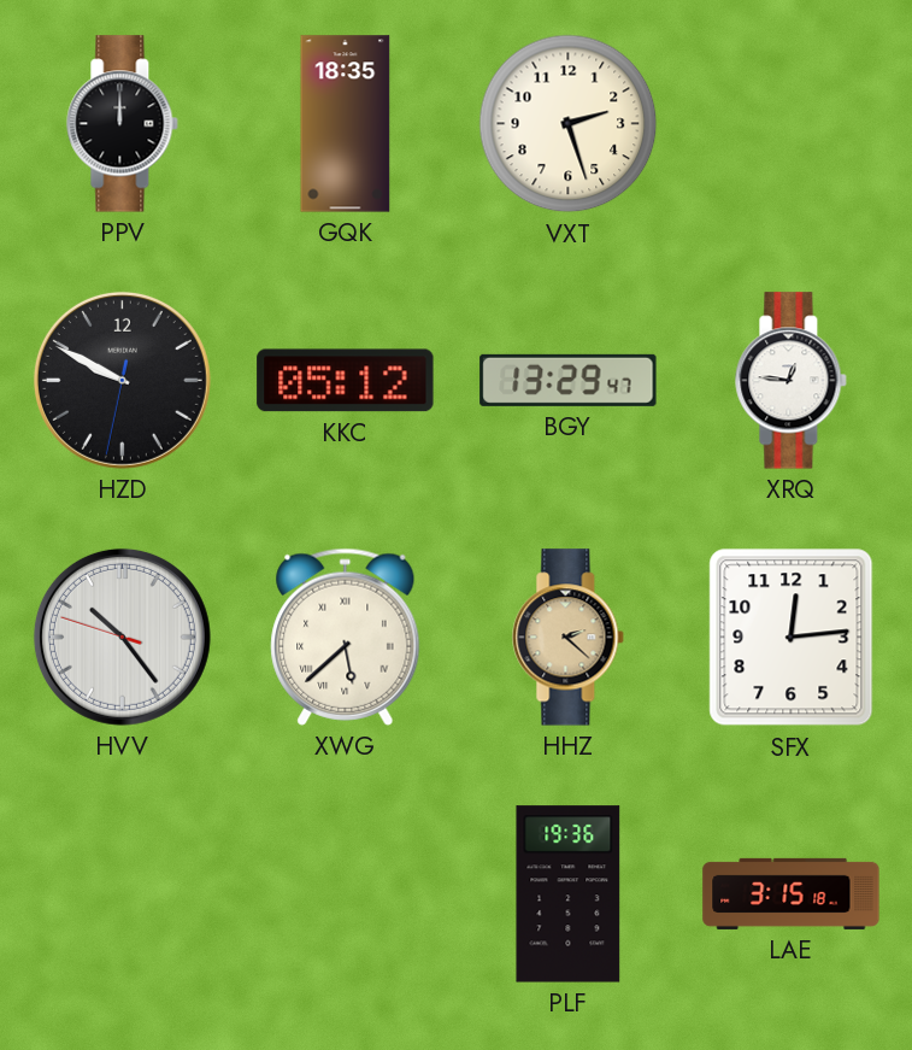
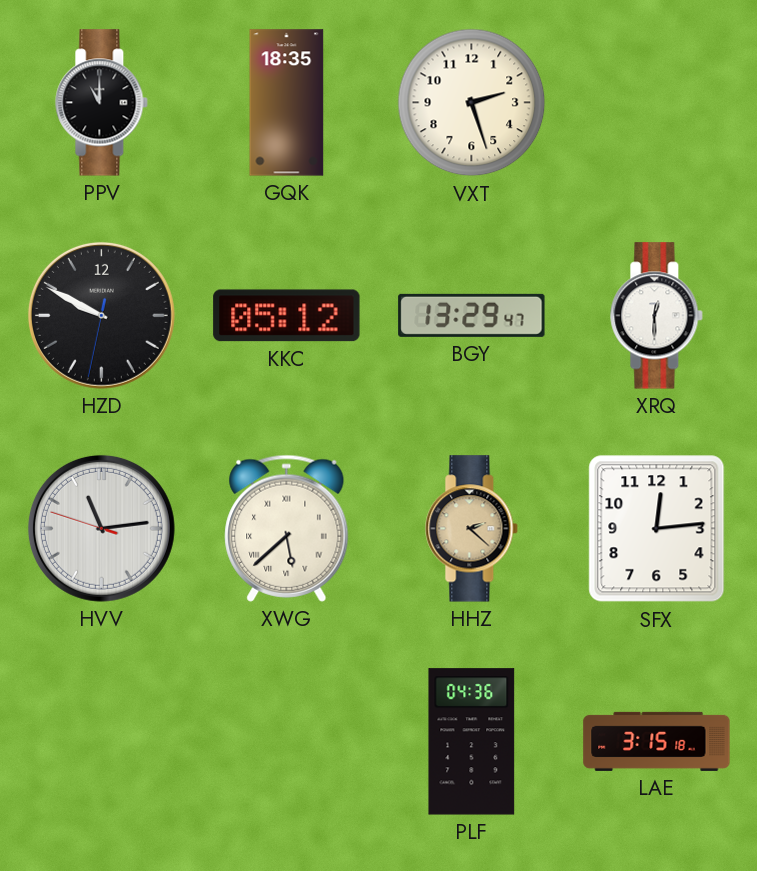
PPV: 12:00 -> 11:00
XRQ: 12:46 -> 12:30
HVV: 10:23 -> 11:13
PLF: 19:36 -> 04:36
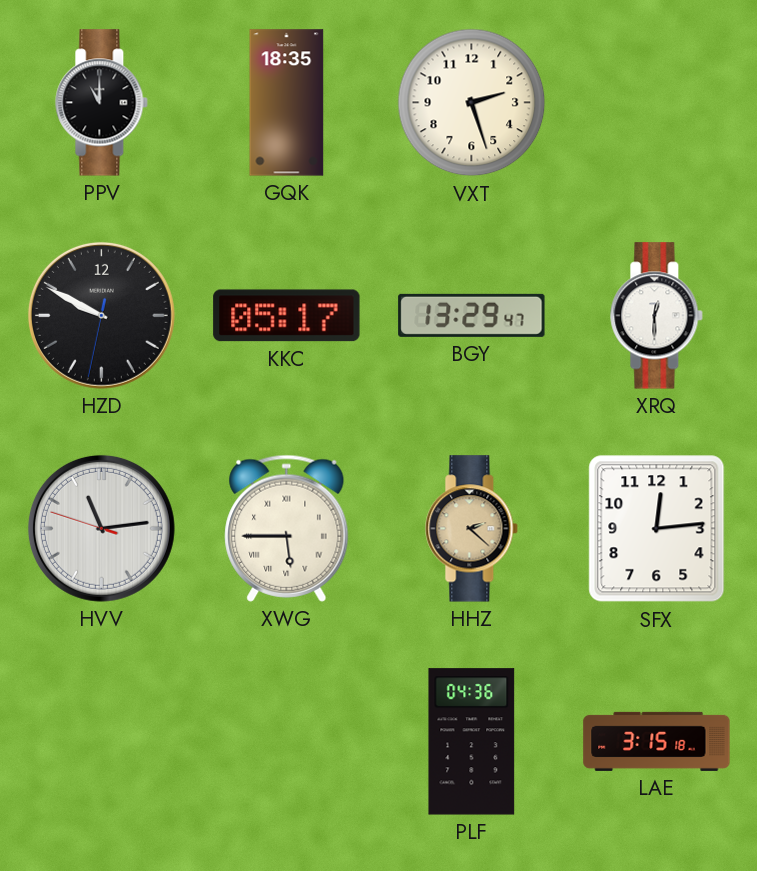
KKC: 05:12 -> 05:17
XWG: 5:38 -> 5:45
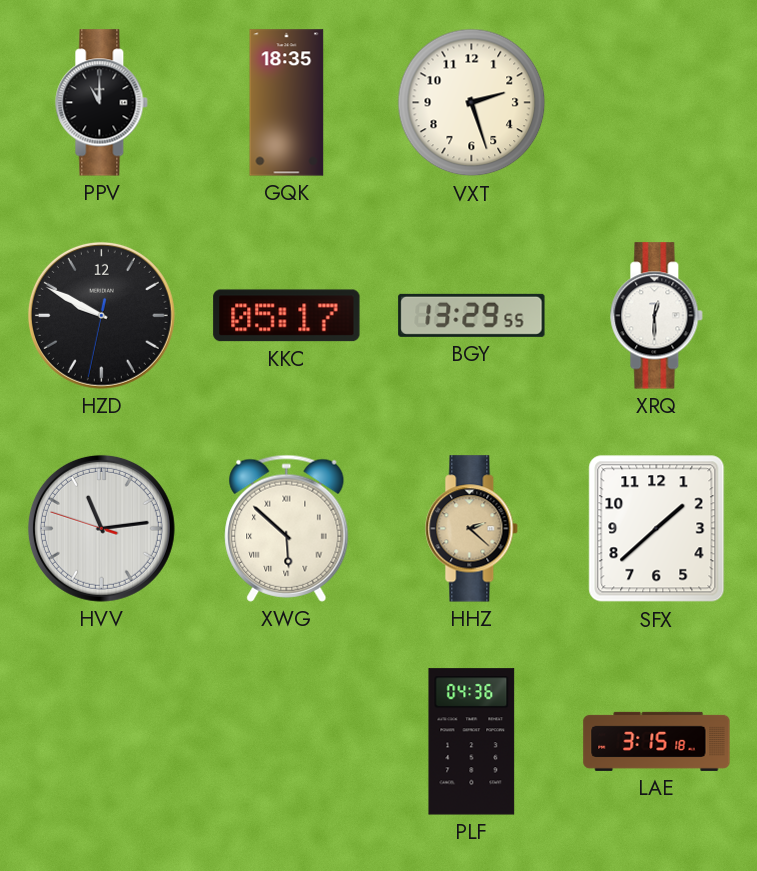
BGY: 13:29:47 -> 13:29:55
XWG: 5:45 -> 5:52
SFX: 12:14 -> 1:38
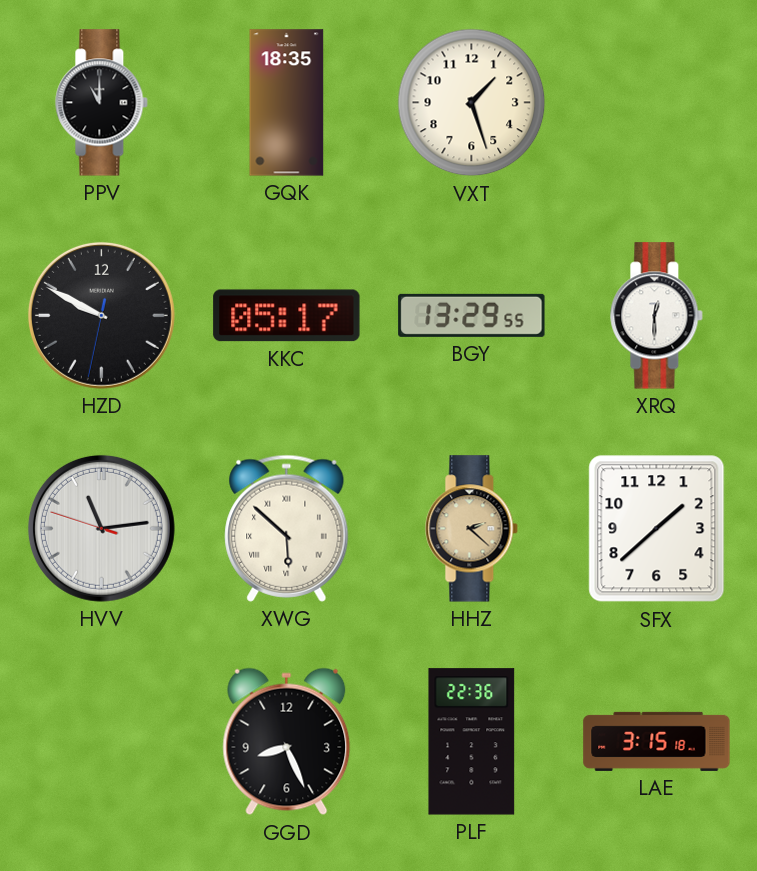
VXT: 2:27 -> 1:27
GGD: none -> 8:26
PLF: 04:36 -> 22:36
